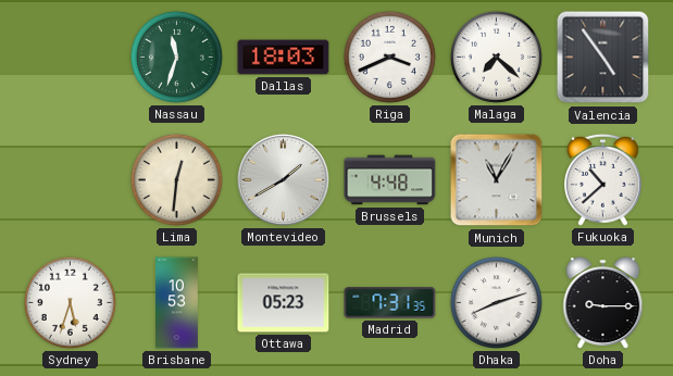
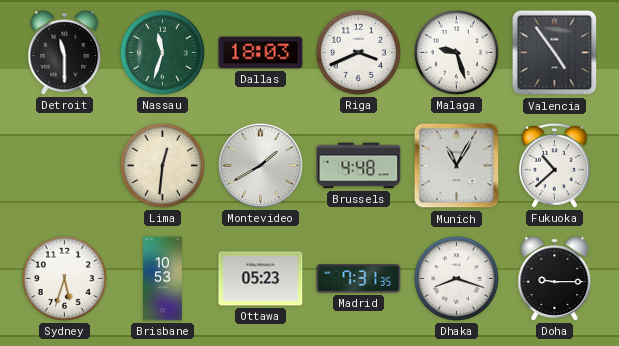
Detroit: none -> 11:30
Malaga: 7:22 -> 9:27
Dhaka: 8:12 -> 8:18
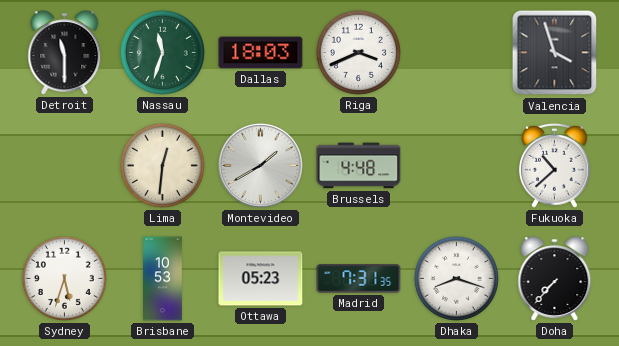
Malaga: 9:27 -> none
Valencia: 4:54 -> 3:57
Munich: 11:05 -> none
Doha: 9:15 -> 7:37
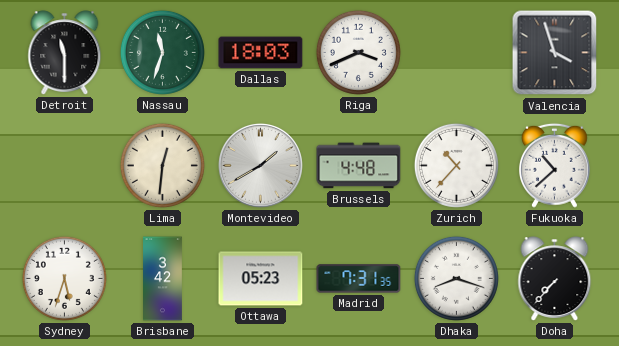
Zurich: none -> 10:37
Brisbane: 10:53 -> 3:42
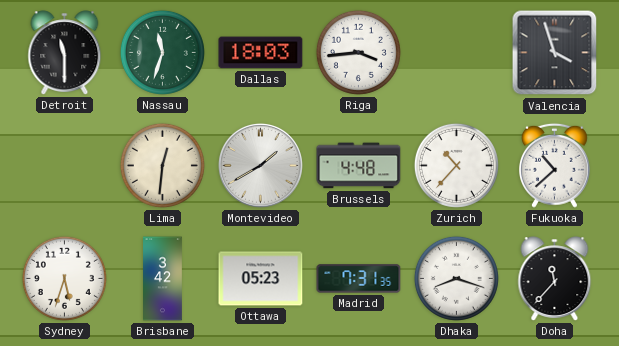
Riga: 3:41 -> 3:44
Doha: 7:37 -> 11:37
